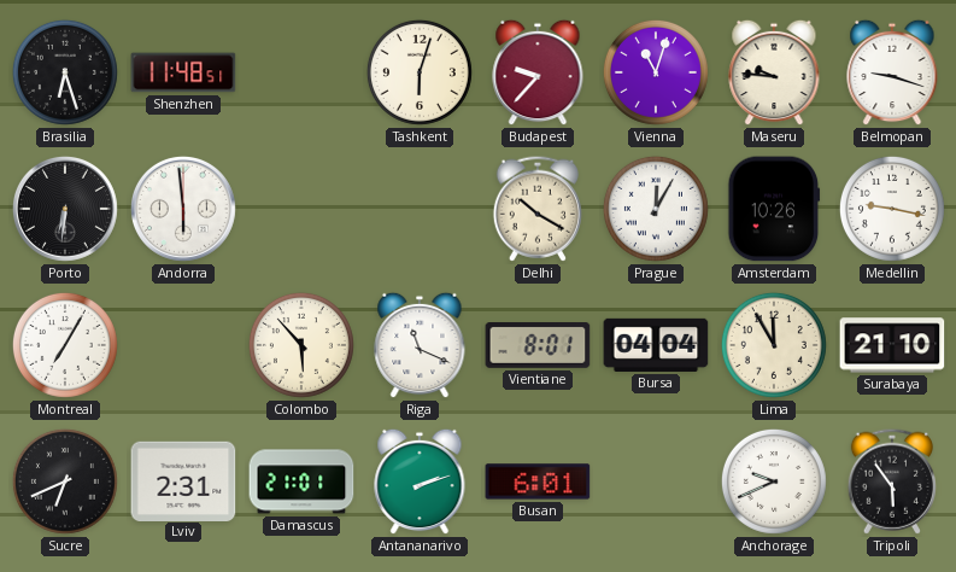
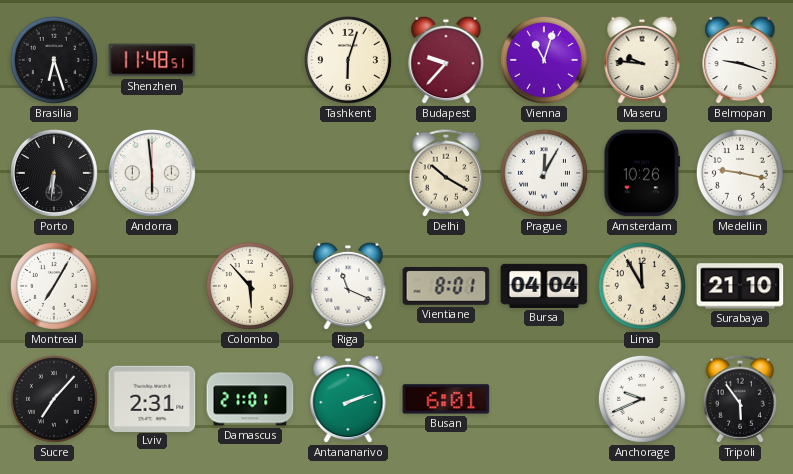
Sucre: 6:41 -> 7:07
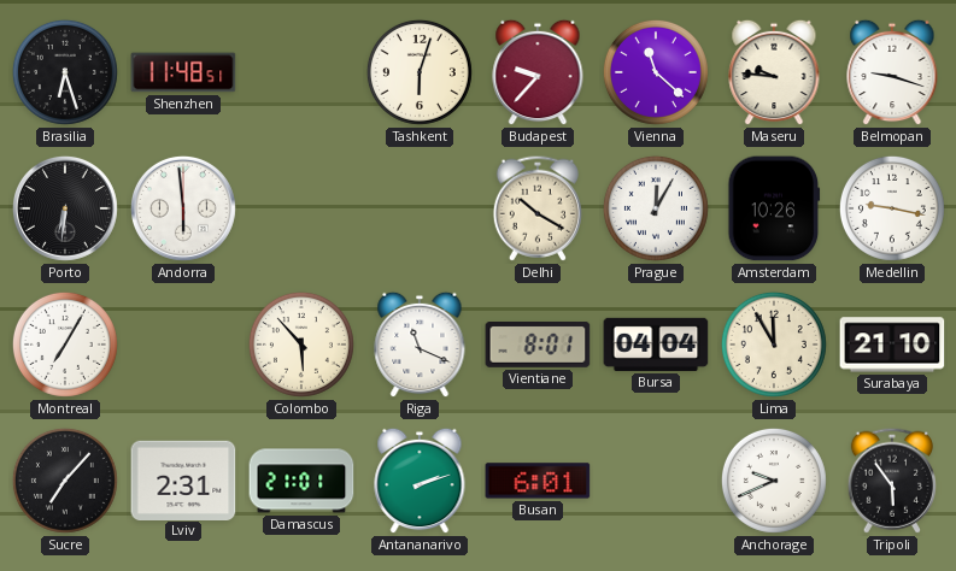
Vienna: 11:03 -> 11:22
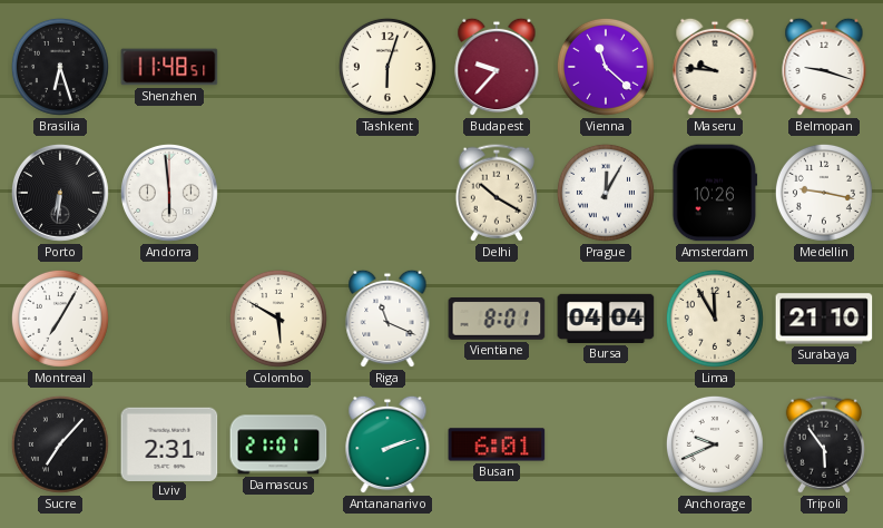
Colombo: 5:53 -> 5:50
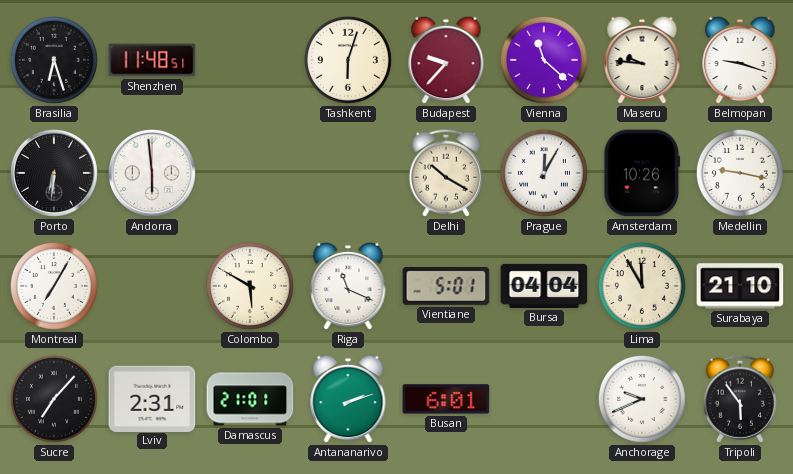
Vientiane: 8:01 -> 5:01
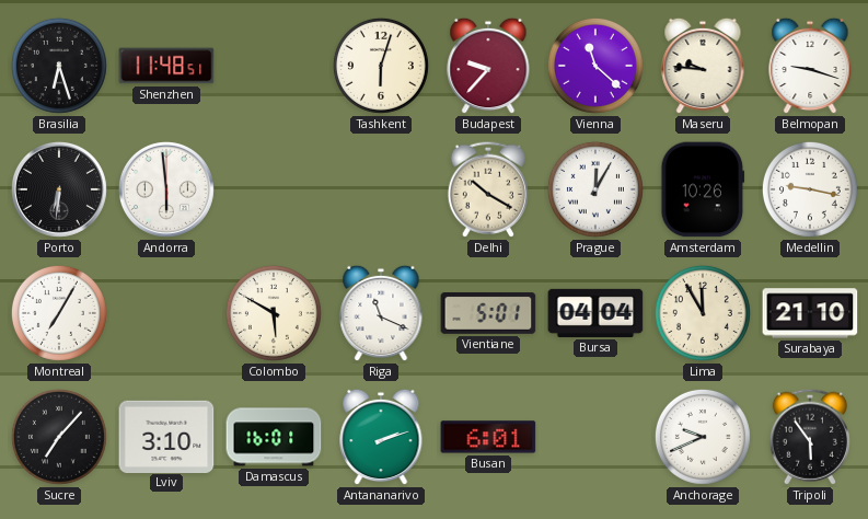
Lviv: 2:31 -> 3:10
Damascus: 21:01 -> 16:01
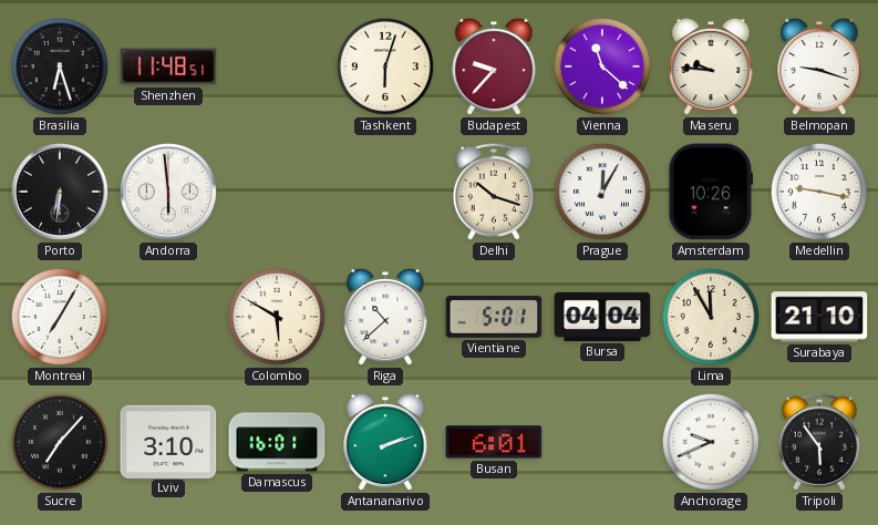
Delhi: 10:20 -> 10:18
Riga: 11:19 -> 10:38
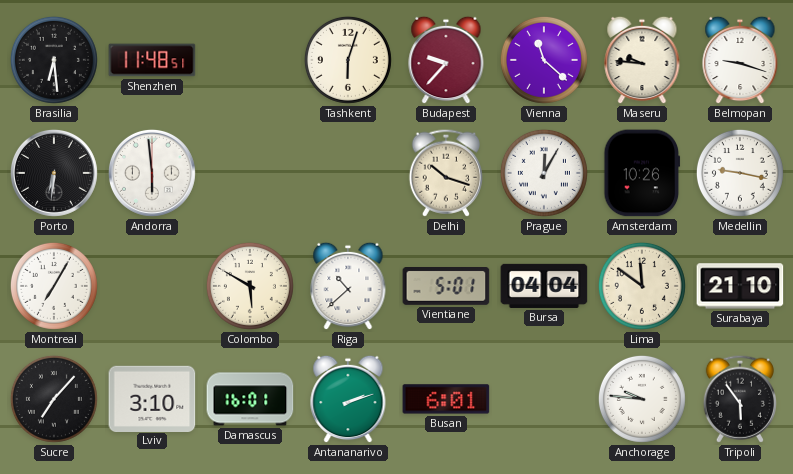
Brasilia: 6:27 -> 6:29
Lima: 11:55 -> 11:51
Anchorage: 9:41 -> 9:46
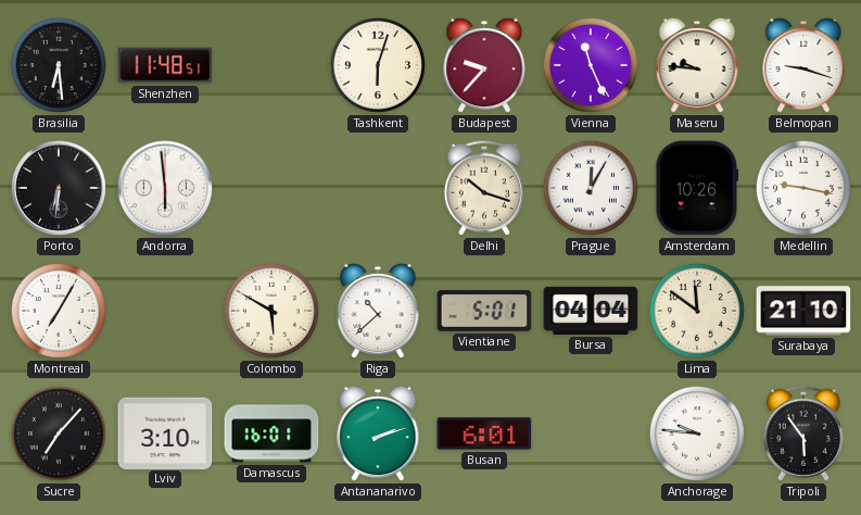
Vienna: 11:22 -> 11:26
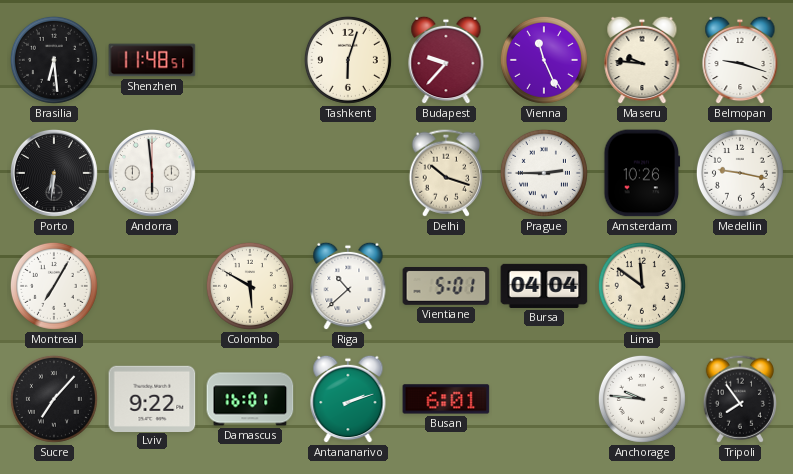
Prague: 12:05 -> 2:45
Surabaya: 21:10 -> none
Lviv: 3:10 -> 9:22
Tripoli: 5:54 -> 7:54
